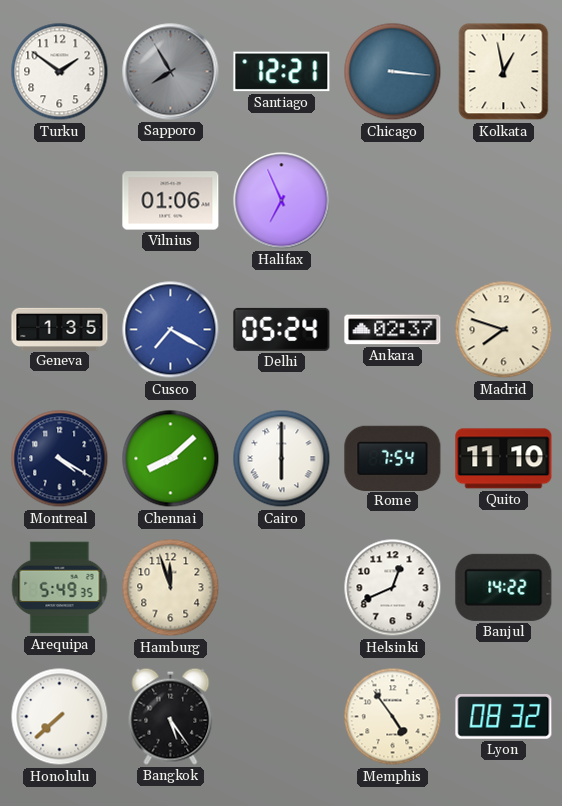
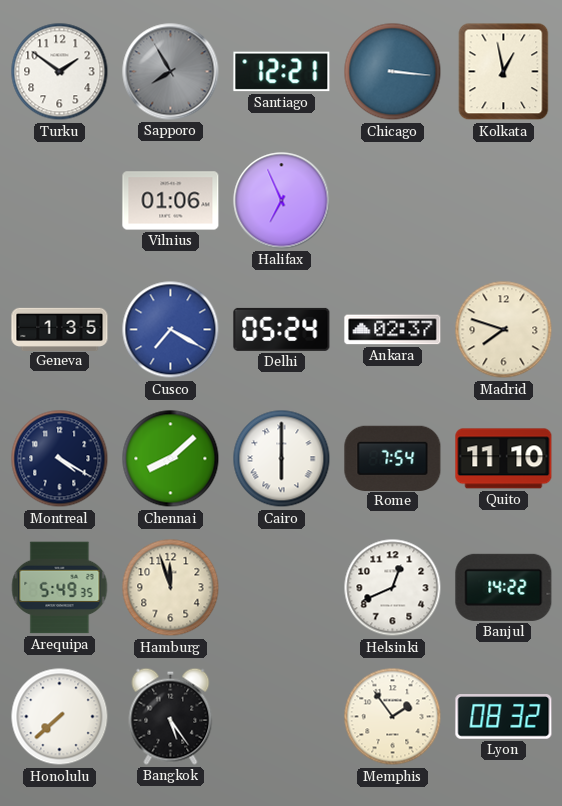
Memphis: 4:54 -> 1:54
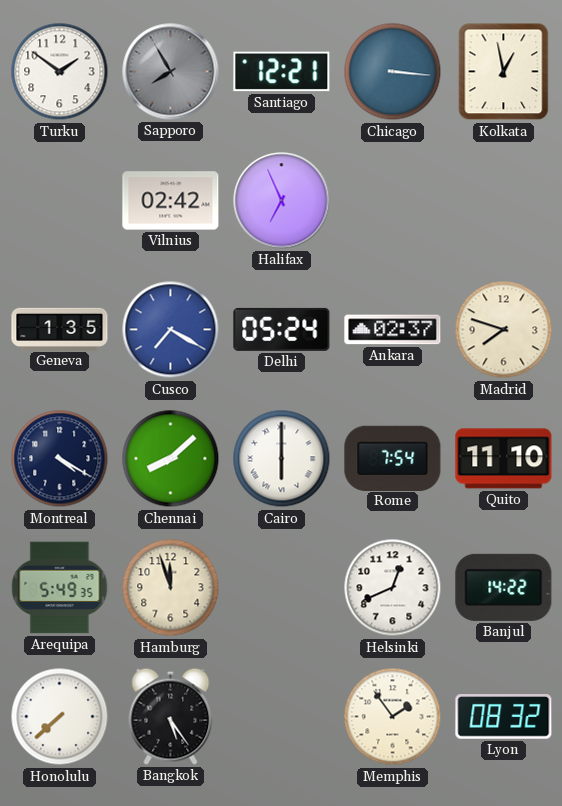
Vilnius: 01:06 -> 02:42
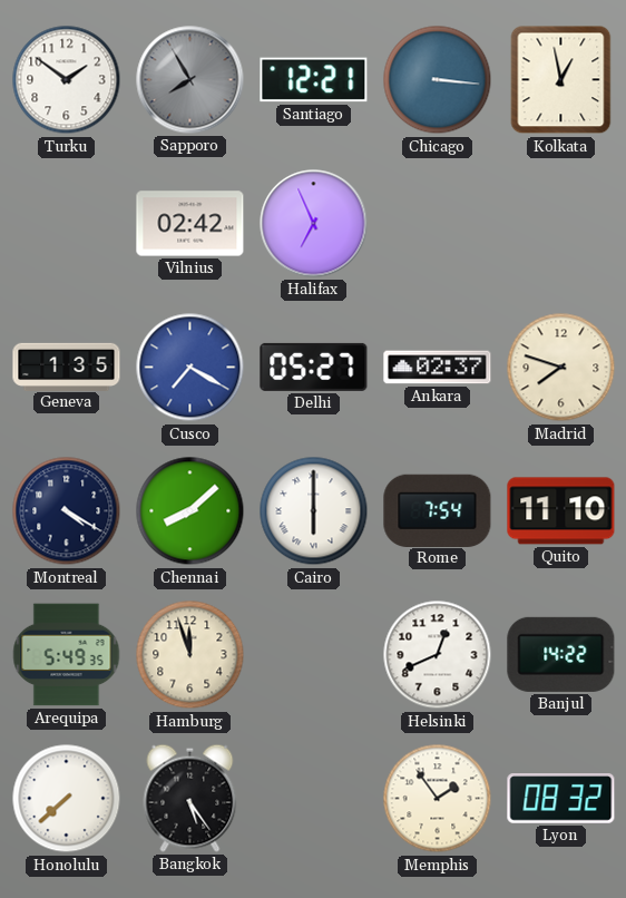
Delhi: 05:24 -> 05:27
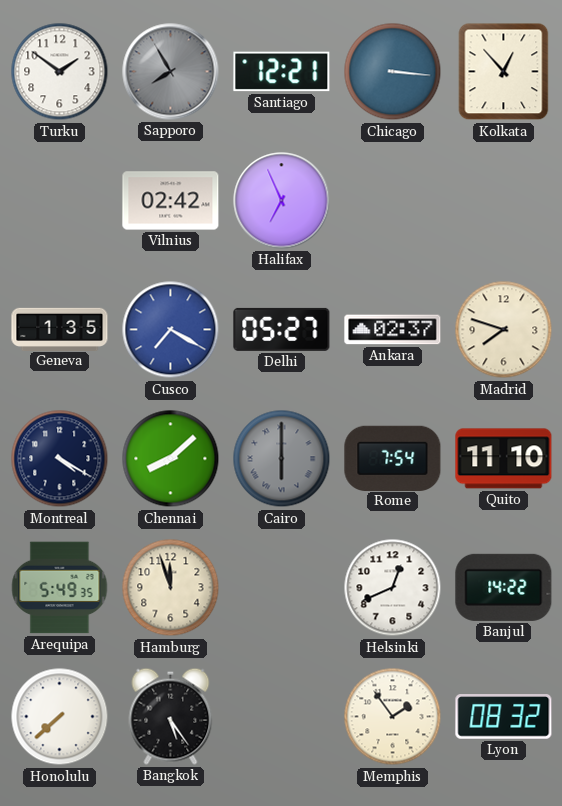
Kolkata: 12:58 -> 12:53
Cairo dial: white -> grey
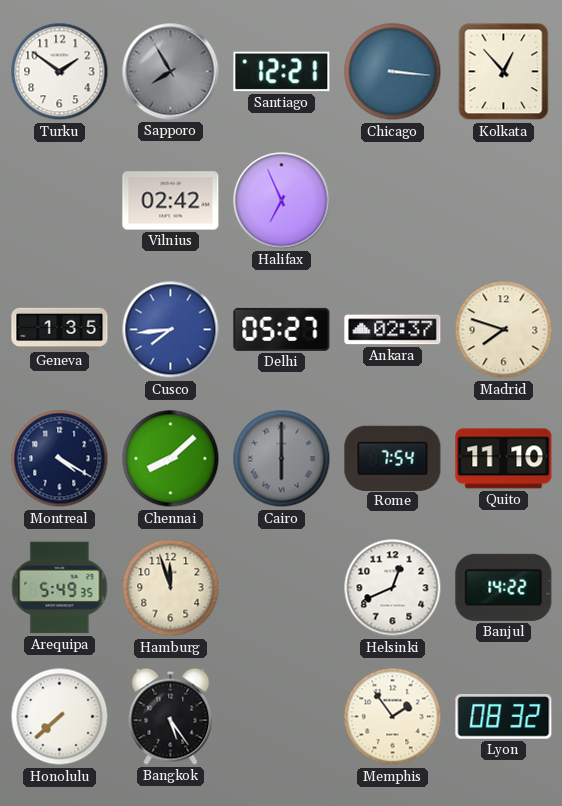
Cusco: 7:20 -> 7:44
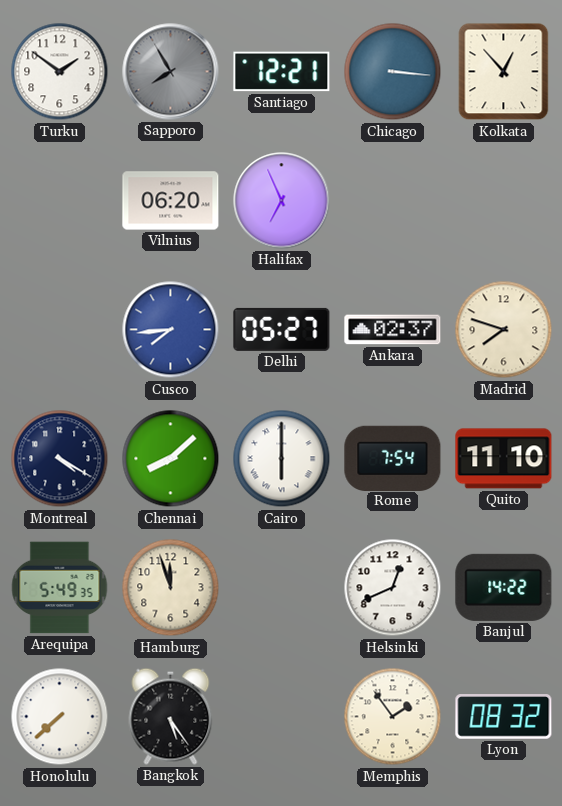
Vilnius: 02:42 -> 06:20
Geneva: 1:35 -> none
Cairo dial: grey -> white
